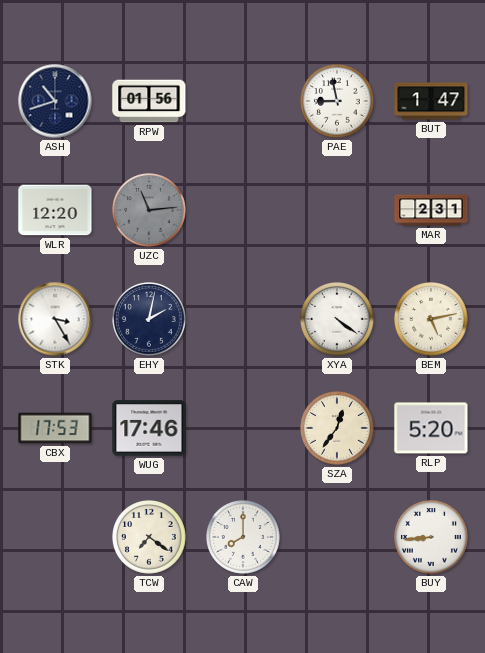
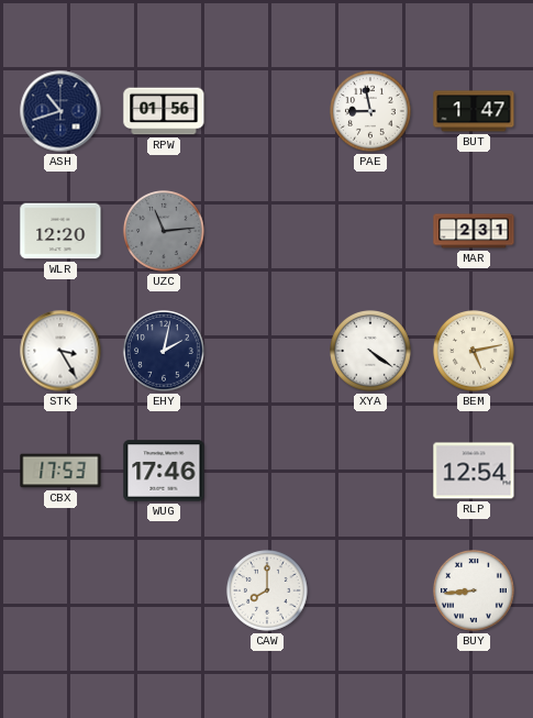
SZA: 12:36 -> none
RLP: 5:20 -> 12:54
TCW: 7:21 -> none
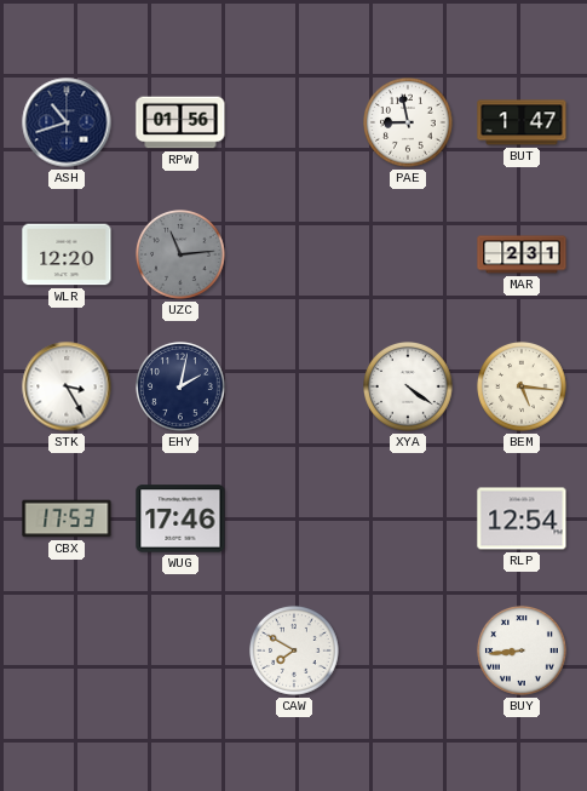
BEM: 5:13 -> 5:16
CAW: 8:00 -> 7:50
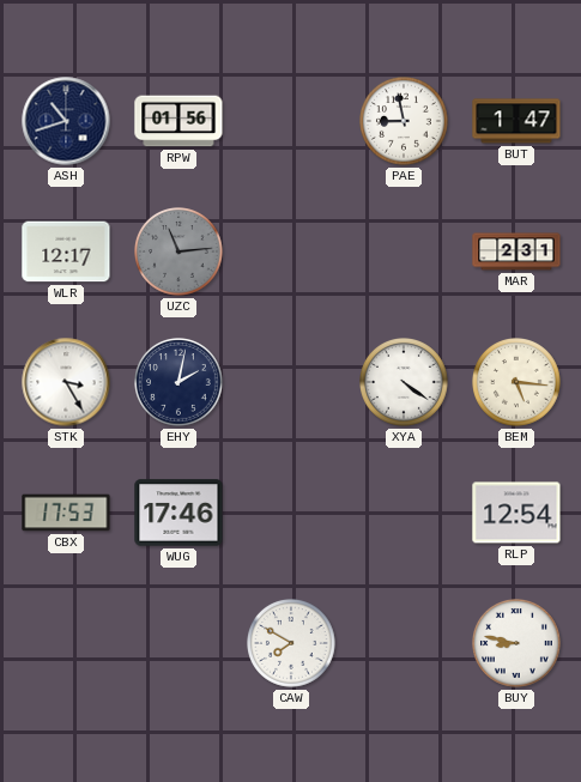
WLR: 12:20 -> 12:17
BUY: 8:44 -> 8:47
